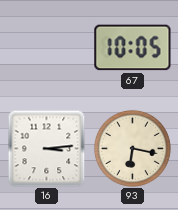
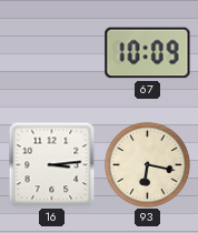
67: 10:05 -> 10:09
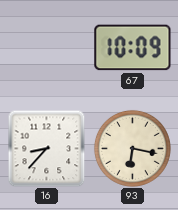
16: 3:14 -> 8:37
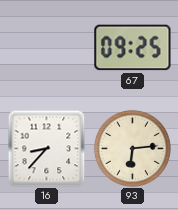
67: 10:09 -> 09:25
93: 6:17 -> 6:14
